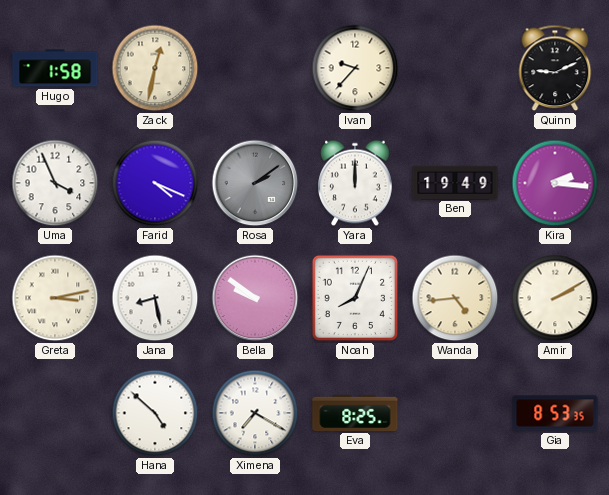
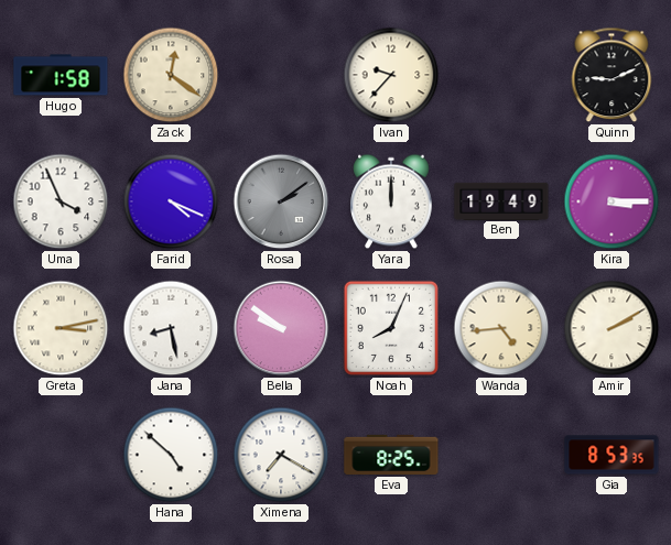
Zack: 12:32 -> 12:21
Kira: 2:16 -> 3:15
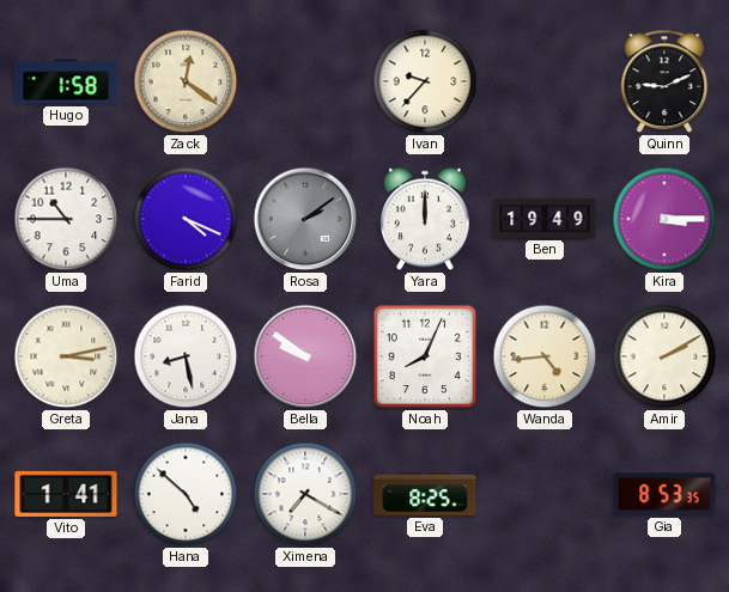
Uma: 3:56 -> 10:45
Vito: none -> 1:41
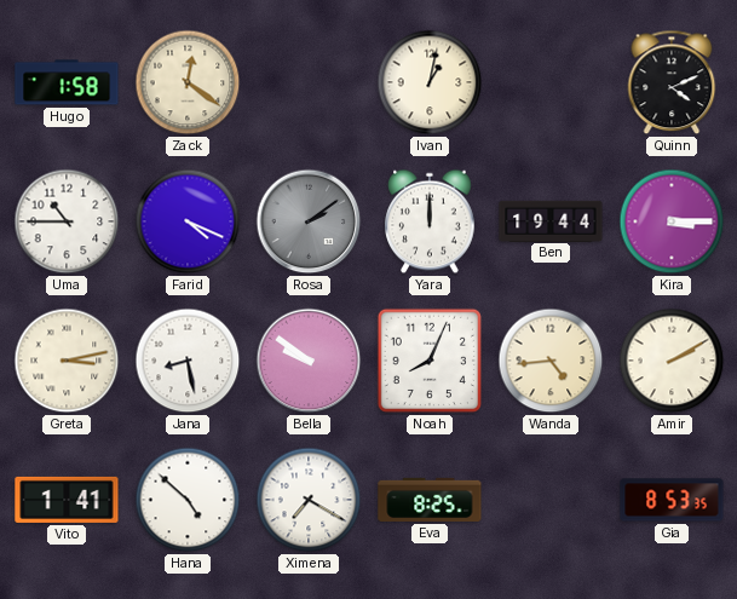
Ivan: 9:37 -> 1:02
Quinn: 9:11 -> 4:11
Ben: 19:49 -> 19:44
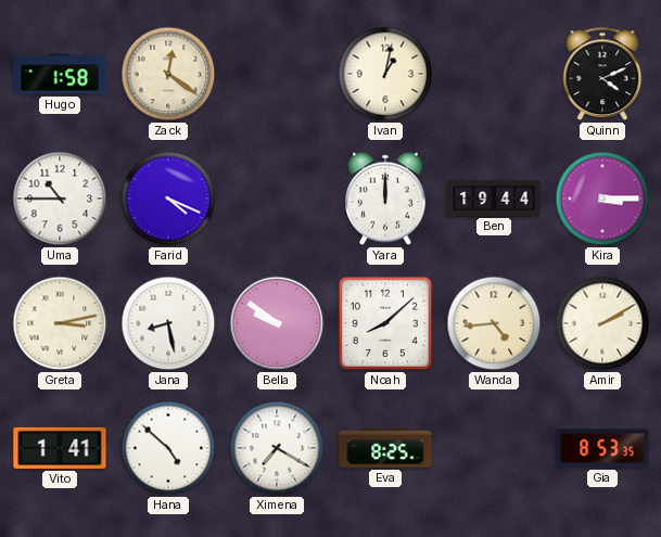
Rosa: 2:09 -> none
Noah: 8:04 -> 8:08
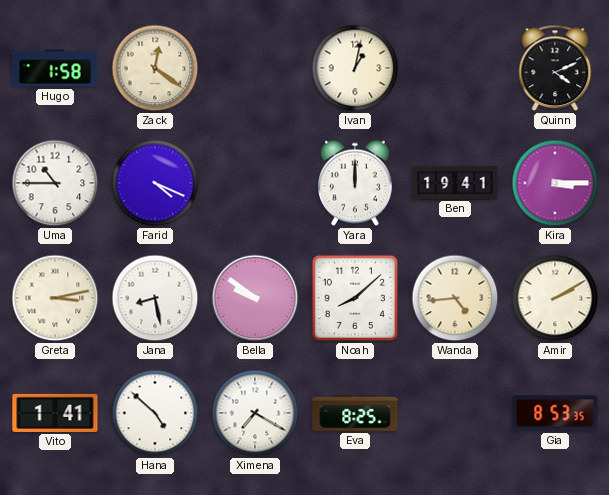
Ben: 19:44 -> 19:41
